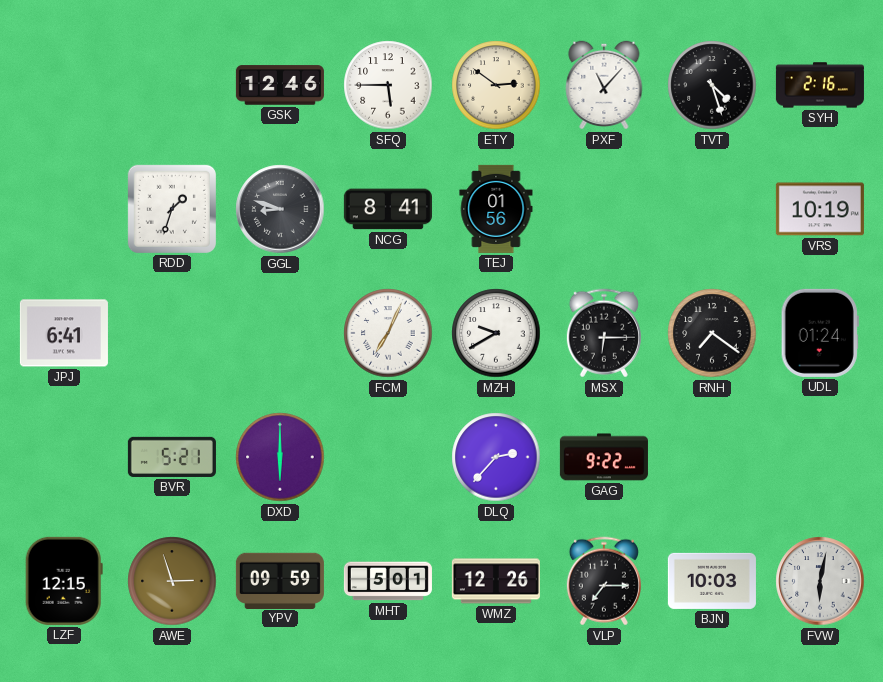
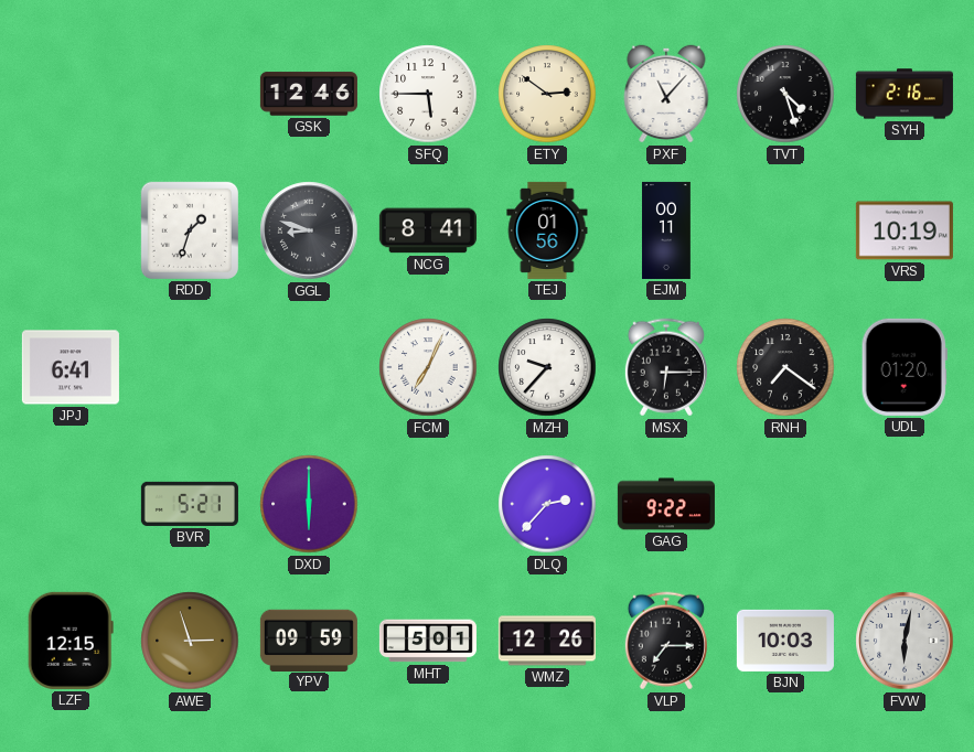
EJM: none -> 00:11
MZH: 9:40 -> 9:37
UDL: 01:24 -> 01:20
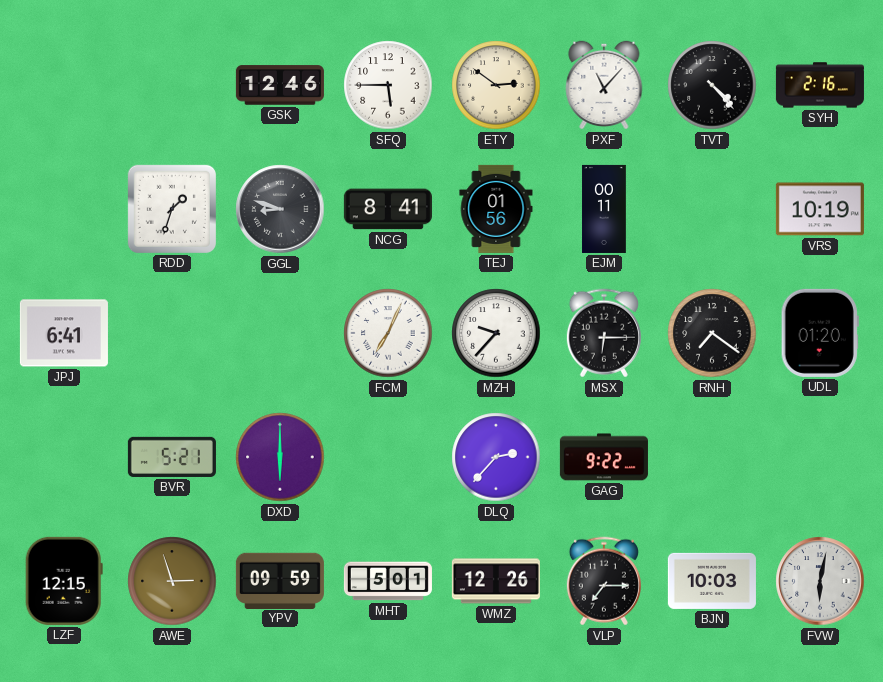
TVT: 4:27 -> 4:23
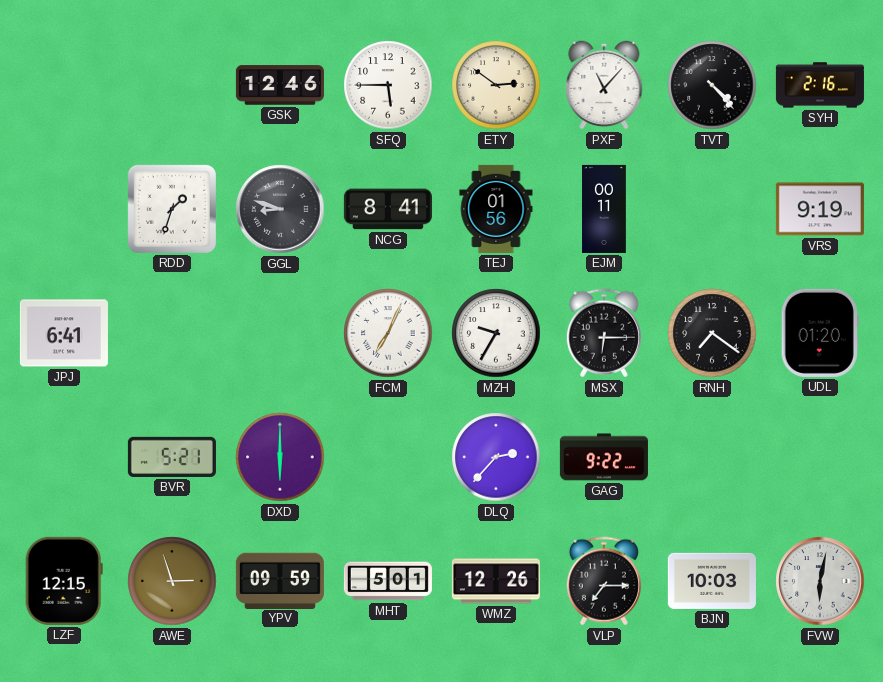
VRS: 10:19 -> 9:19
MZH: 9:37 -> 9:35
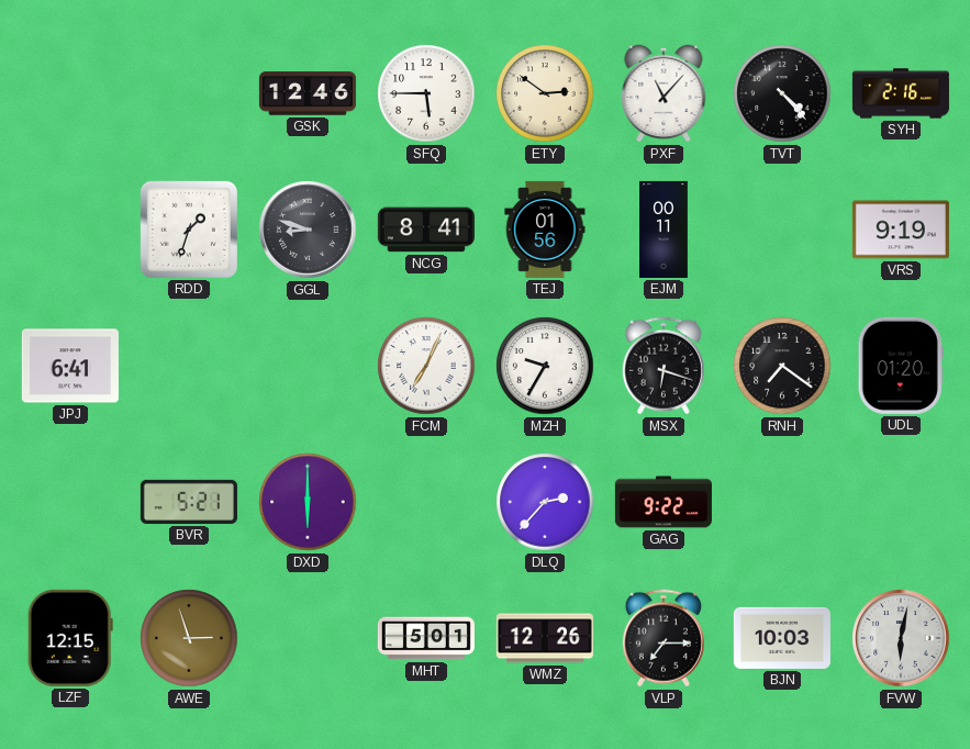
MSX: 6:15 -> 6:18
YPV: 09:59 -> none
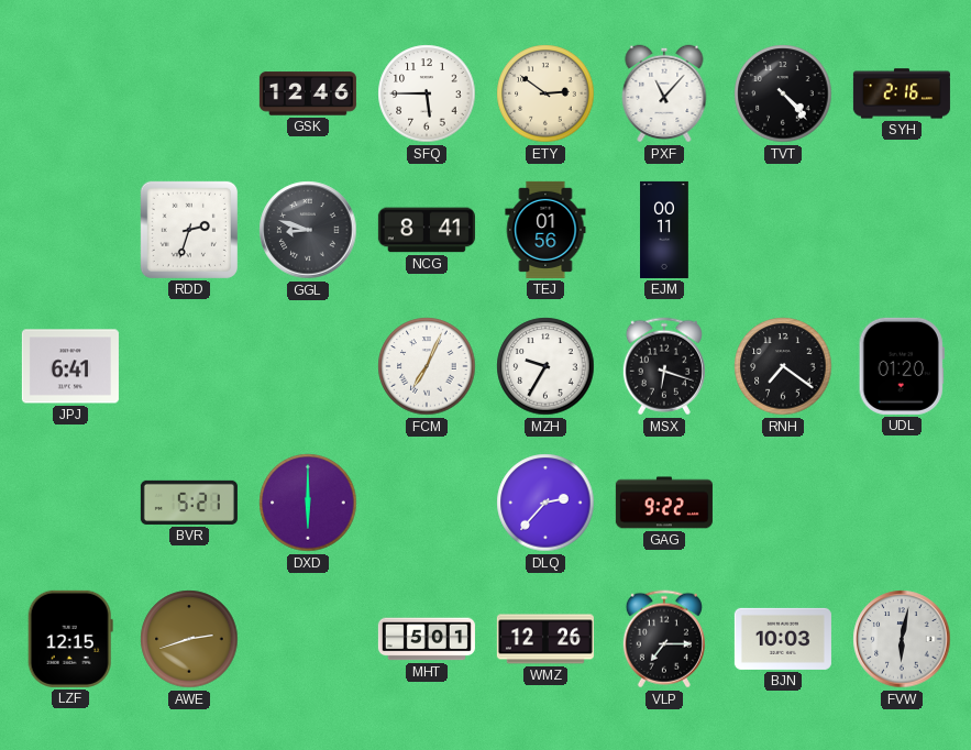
RDD: 1:33 -> 2:33
VRS: 9:19 -> none
AWE: 2:57 -> 2:42
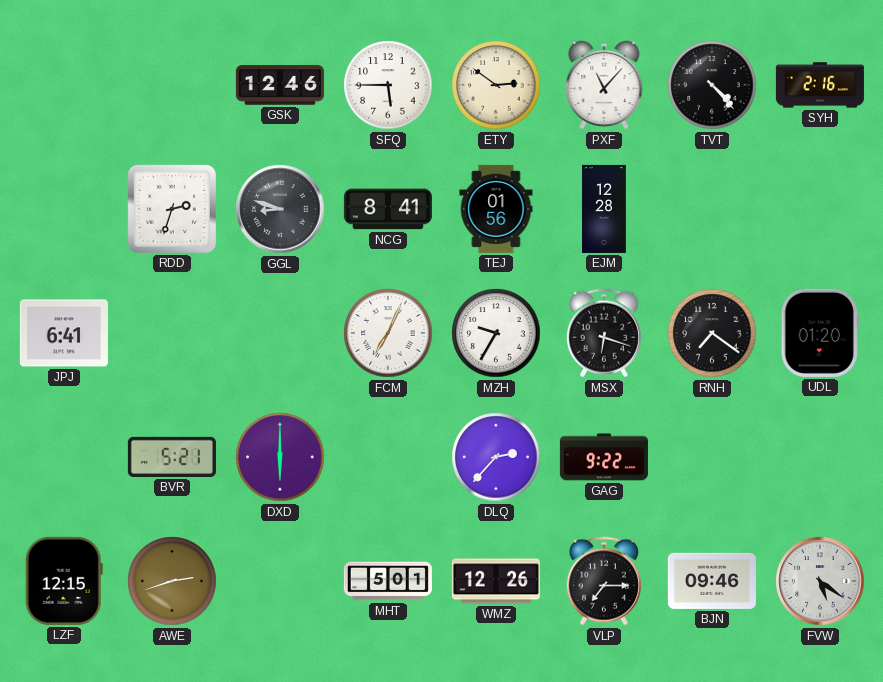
EJM: 00:11 -> 12:28
BJN: 10:03 -> 09:46
FVW: 6:02 -> 5:21
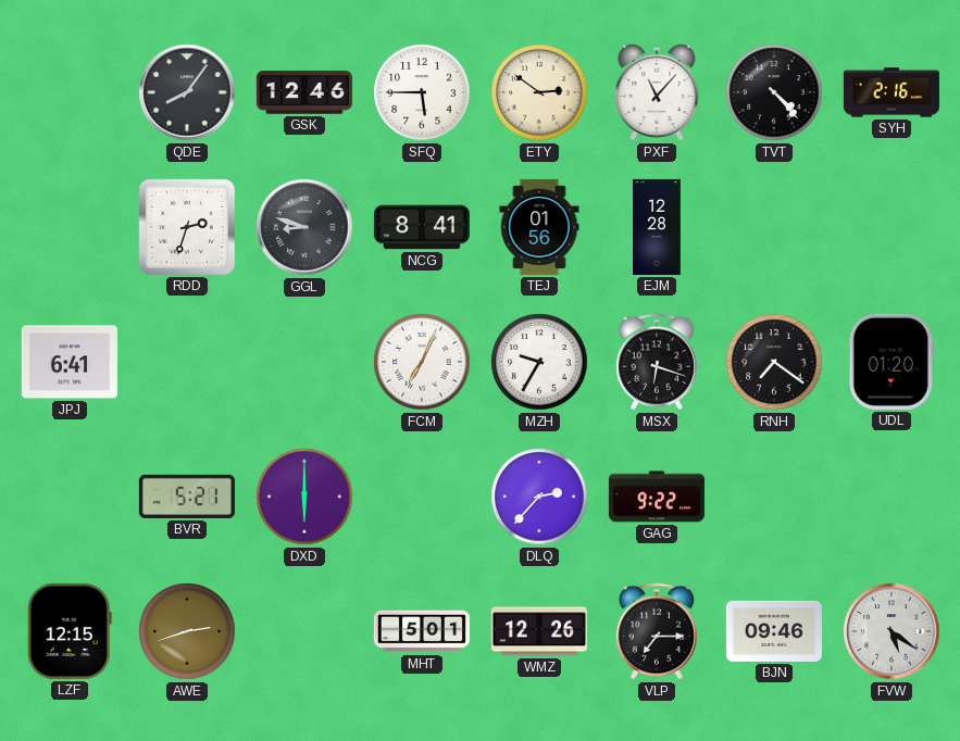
QDE: none -> 8:06
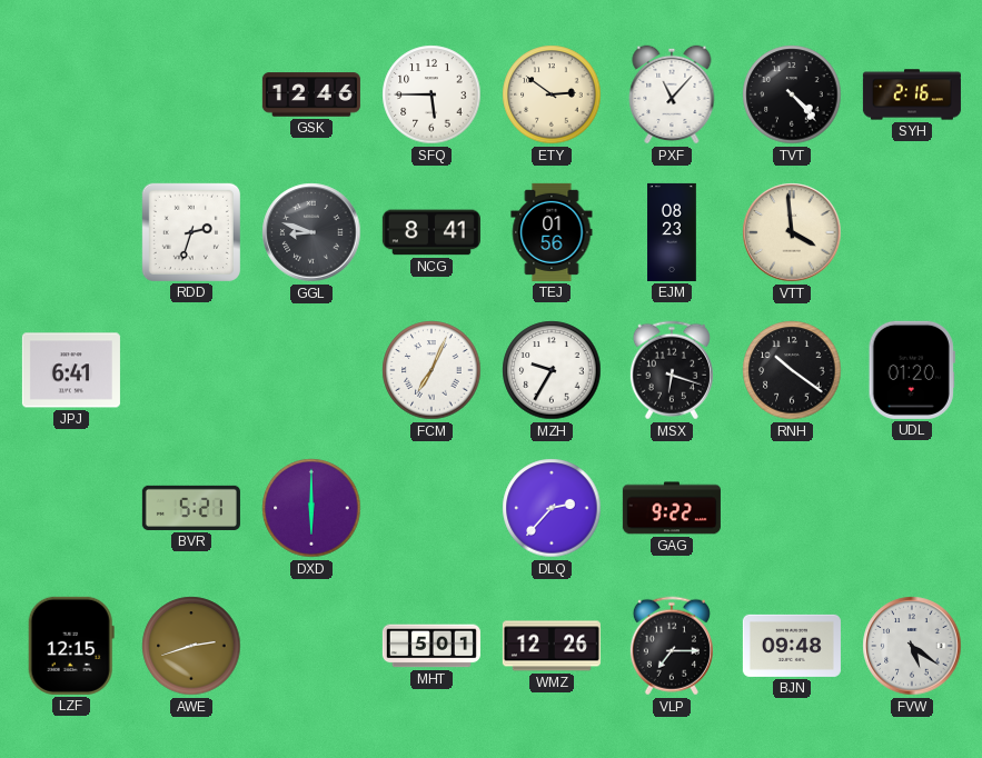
QDE: 8:06 -> none
EJM: 12:28 -> 08:23
VTT: none -> 3:59
RNH: 7:21 -> 10:21
BJN: 09:46 -> 09:48
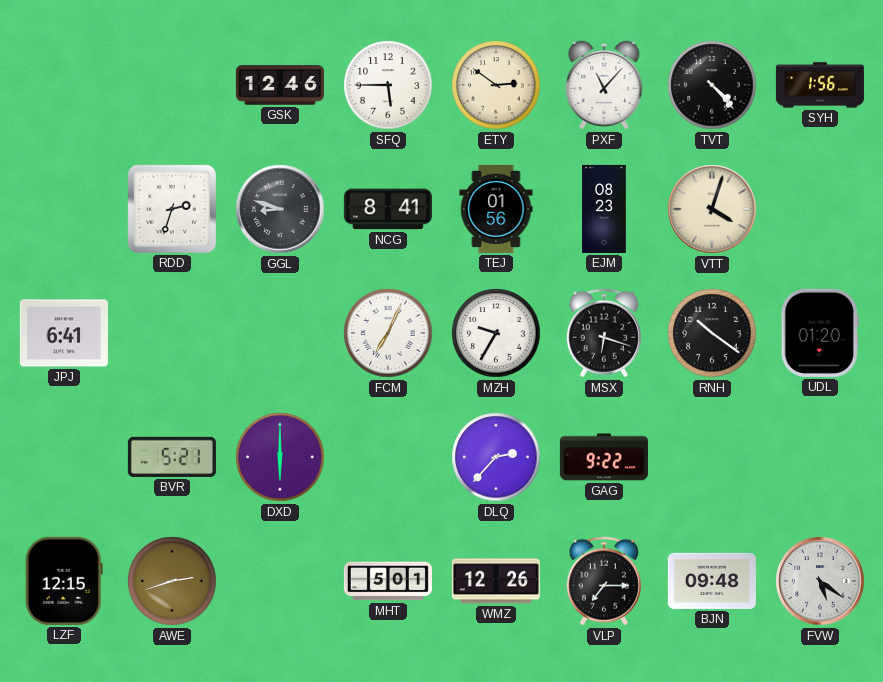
SYH: 2:16 -> 1:56
VTT: 3:59 -> 4:03
